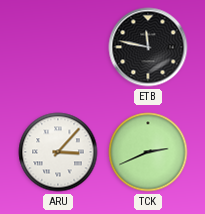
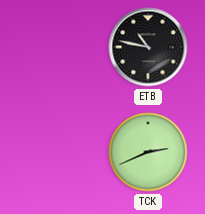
ETB: 11:47 -> 10:47
ARU: 3:07 -> none
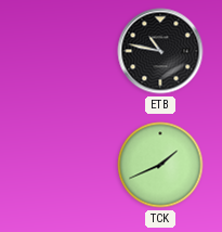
TCK: 2:41 -> 1:41
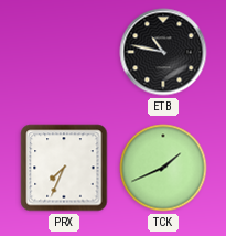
PRX: none -> 7:34
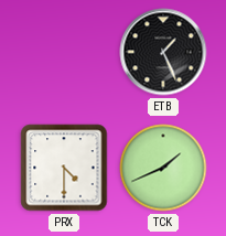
ETB: 10:47 -> 1:26
PRX: 7:34 -> 4:30
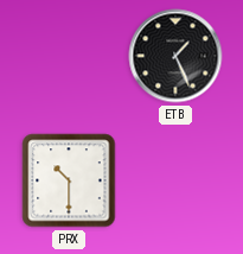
PRX: 4:30 -> 10:30
TCK: 1:41 -> none
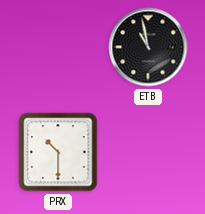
ETB: 1:26 -> 10:58
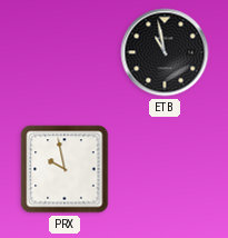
PRX: 10:30 -> 9:58
